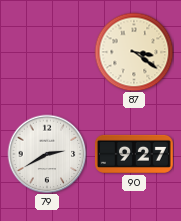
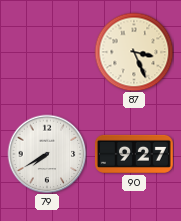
87: 3:21 -> 3:26
79: 2:40 -> 7:40
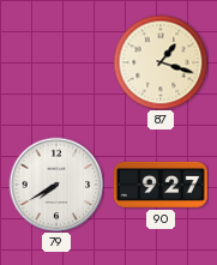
87: 3:26 -> 1:18
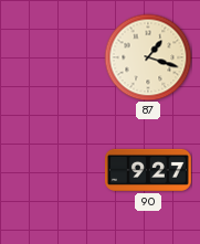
79: 7:40 -> none
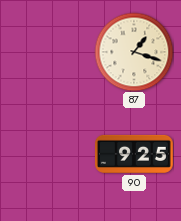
90: 9:27 -> 9:25
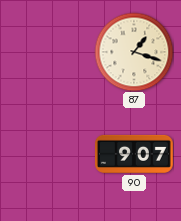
90: 9:25 -> 9:07
